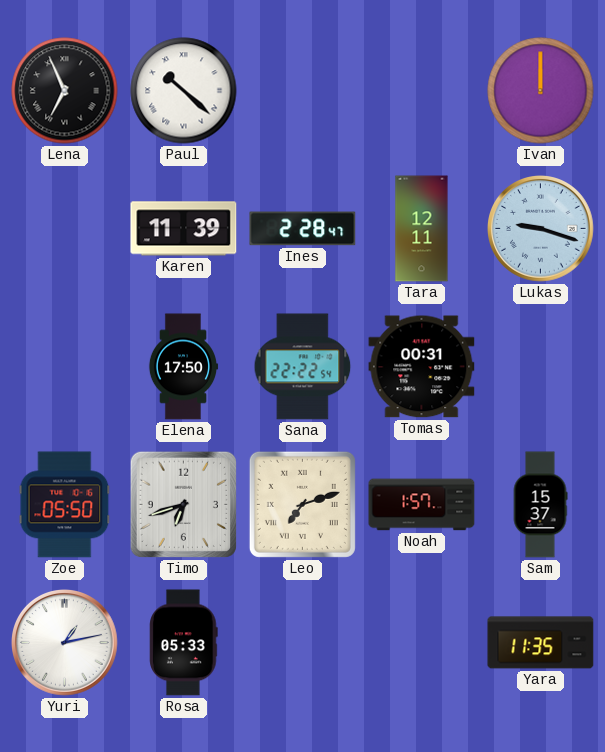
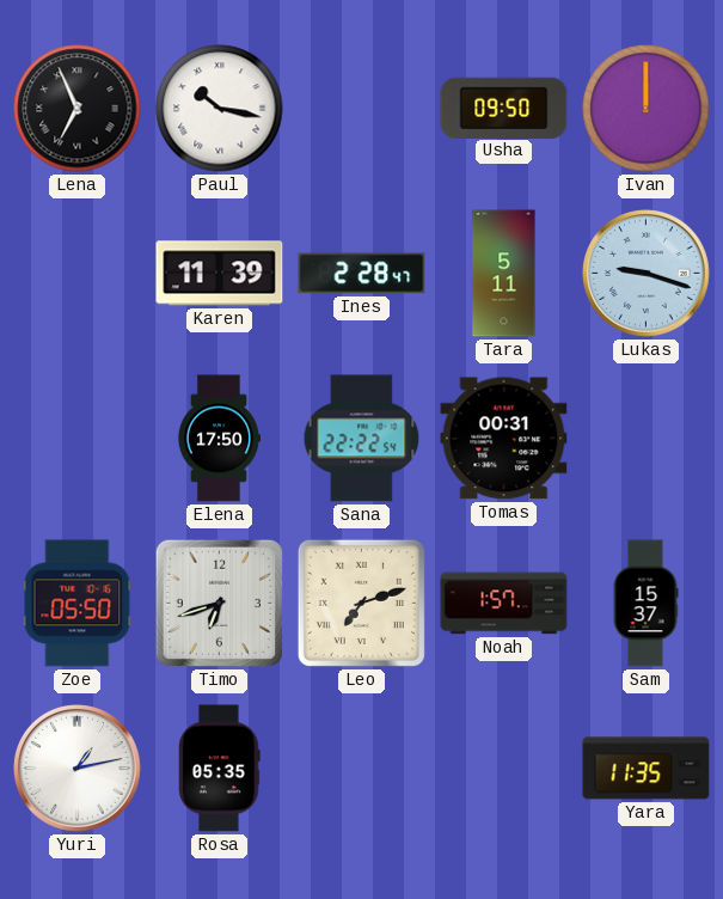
Paul: 10:22 -> 10:17
Usha: none -> 09:50
Tara: 12:11 -> 5:11
Rosa: 05:33 -> 05:35
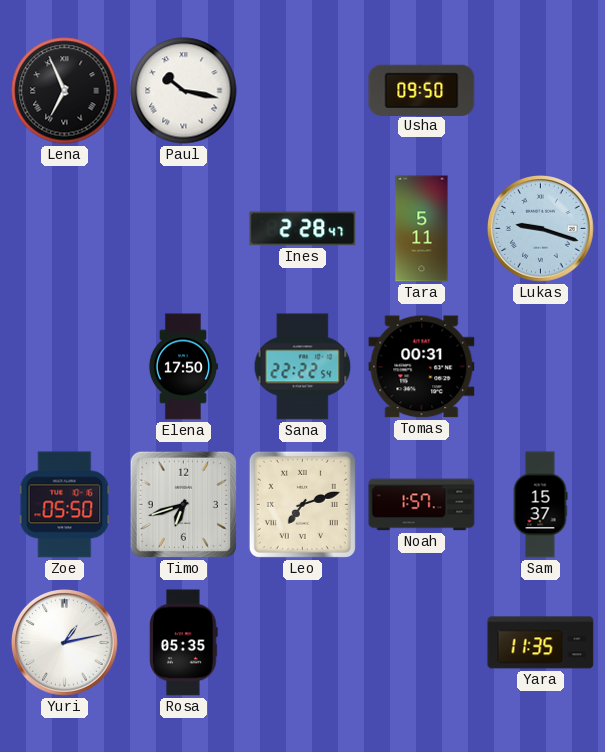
Ivan: 12:00 -> none
Karen: 11:39 -> none
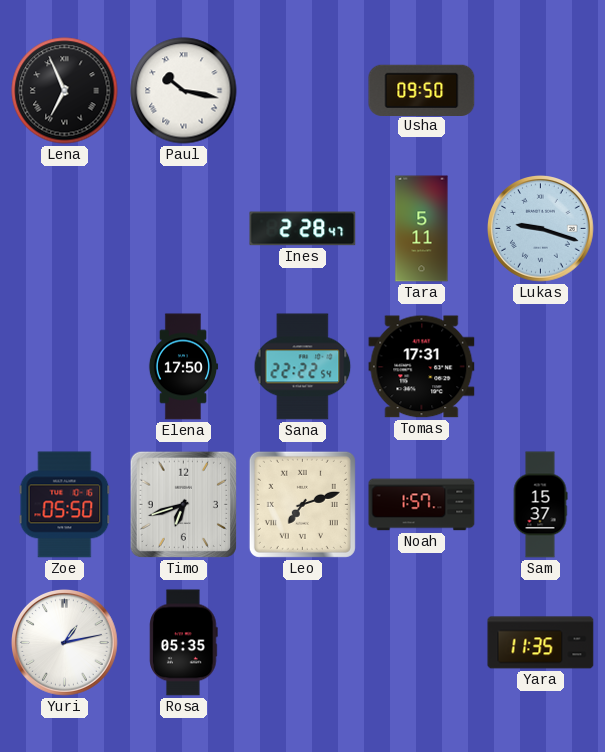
Tomas: 00:31 -> 17:31
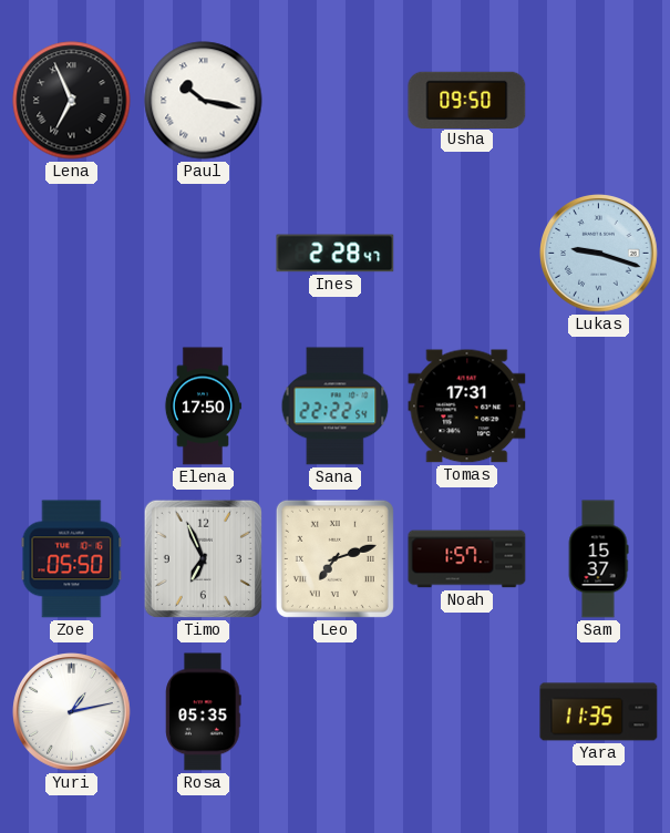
Tara: 5:11 -> none
Timo: 6:42 -> 6:56
